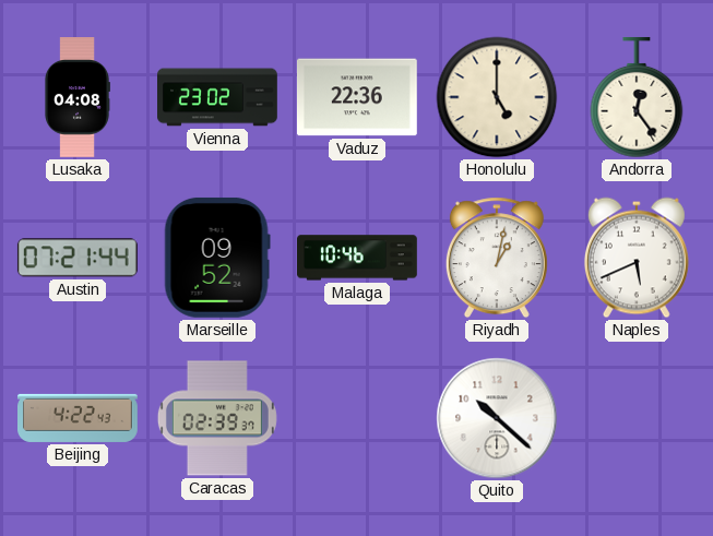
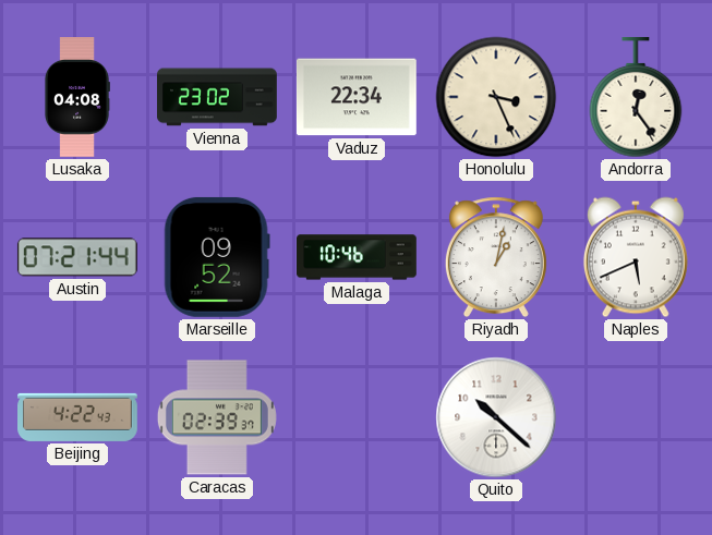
Vaduz: 22:36 -> 22:34
Honolulu: 5:00 -> 3:26
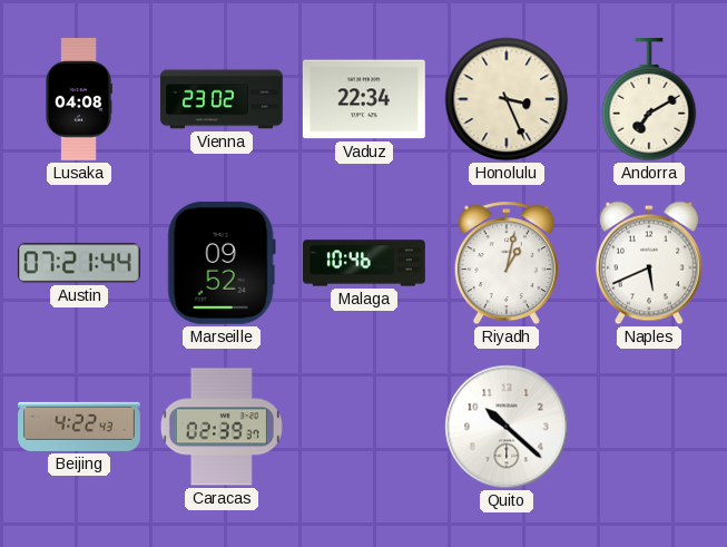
Andorra: 12:24 -> 7:10
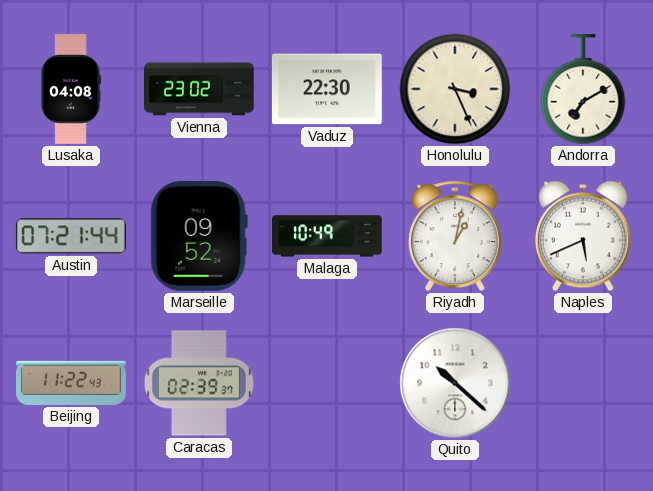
Vaduz: 22:34 -> 22:30
Malaga: 10:46 -> 10:49
Beijing: 4:22 -> 11:22
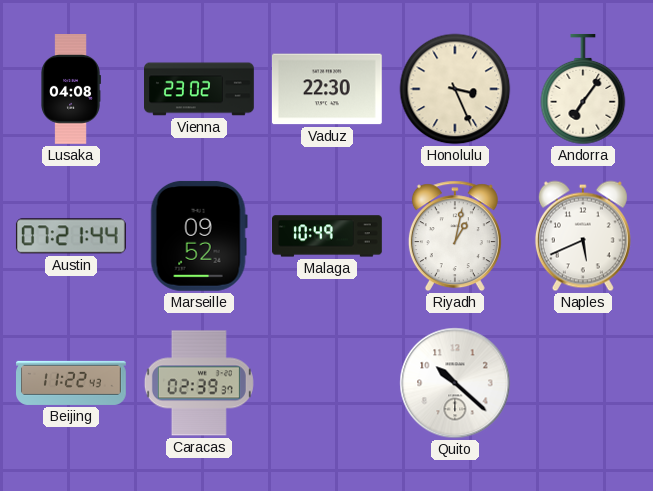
Andorra: 7:10 -> 7:06
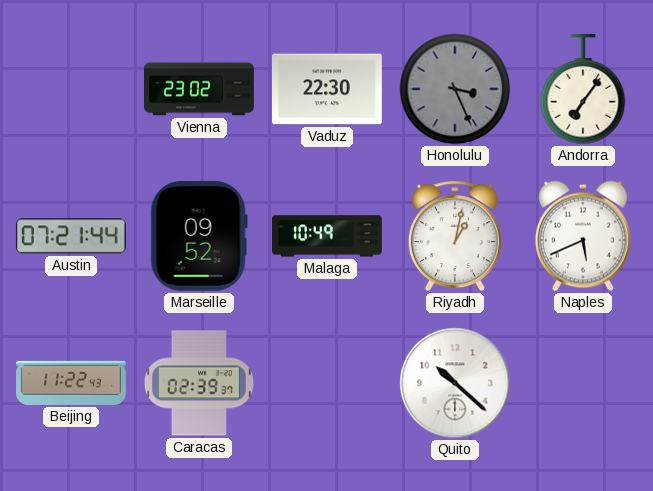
Lusaka: 04:08 -> none
Honolulu dial: cream -> grey
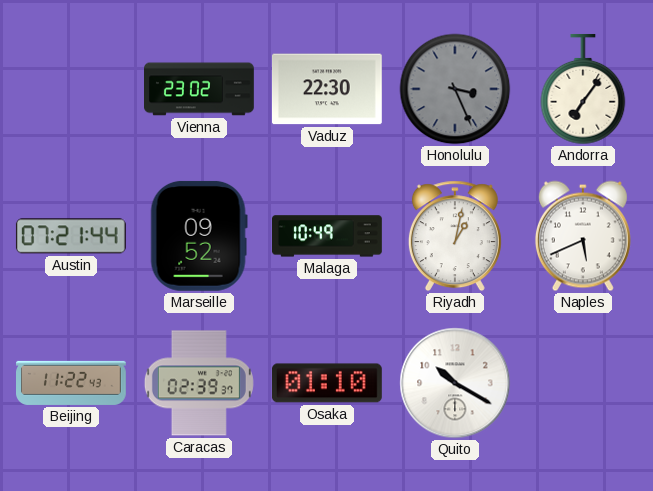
Osaka: none -> 01:10
Quito: 10:22 -> 10:20
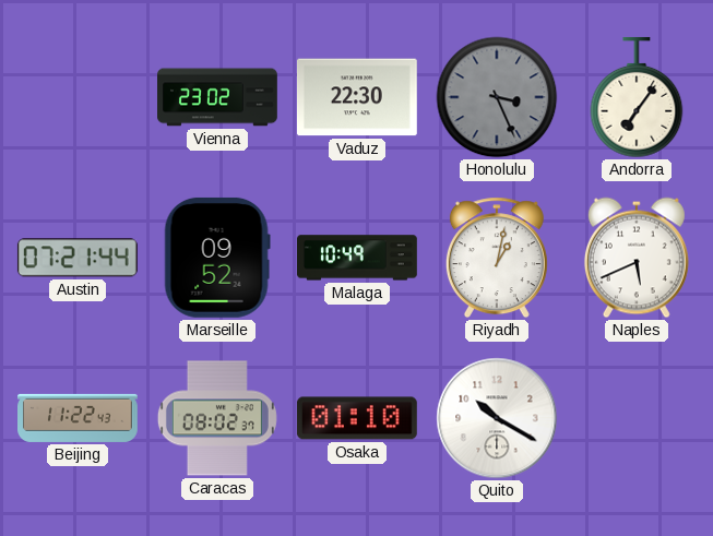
Caracas: 02:39 -> 08:02
